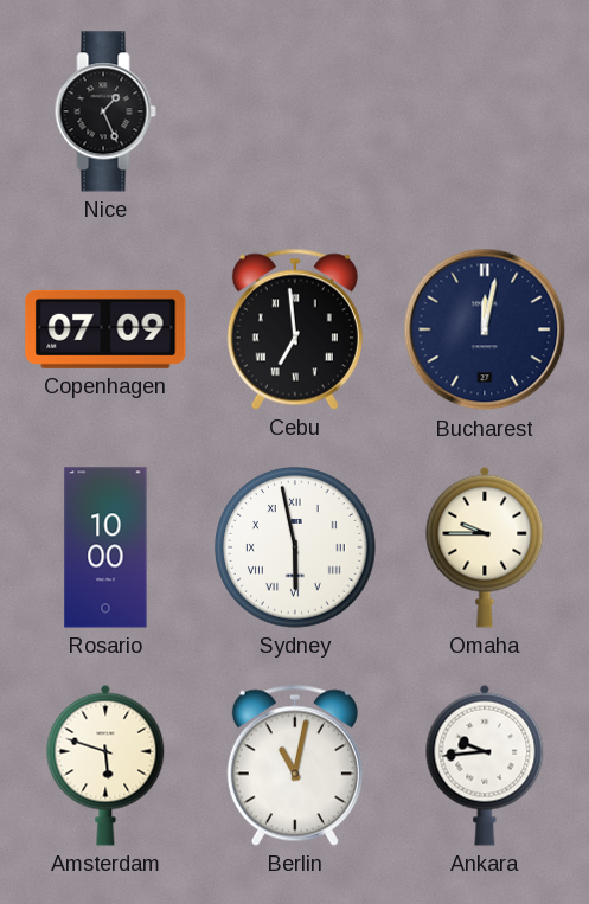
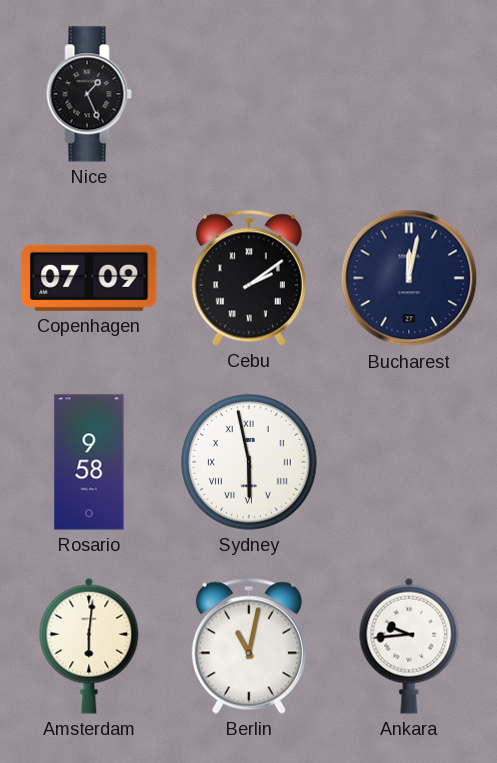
Cebu: 6:59 -> 2:09
Rosario: 10:00 -> 9:58
Omaha: 9:45 -> none
Amsterdam: 5:48 -> 6:01
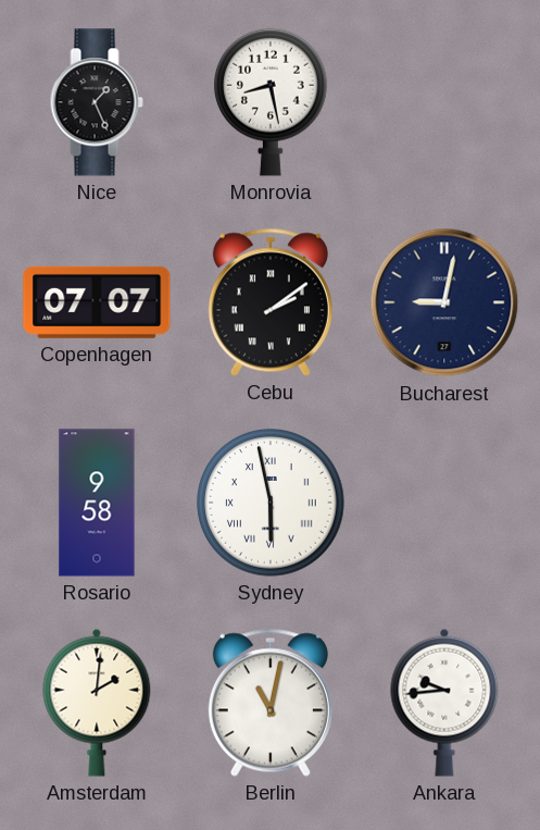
Monrovia: none -> 8:28
Copenhagen: 07:09 -> 07:07
Bucharest: 12:02 -> 9:02
Amsterdam: 6:01 -> 2:01
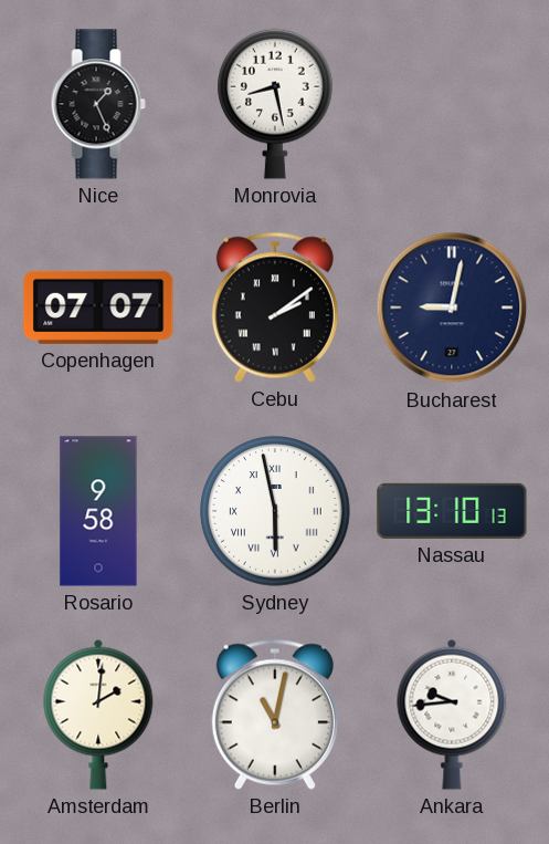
Nassau: none -> 13:10
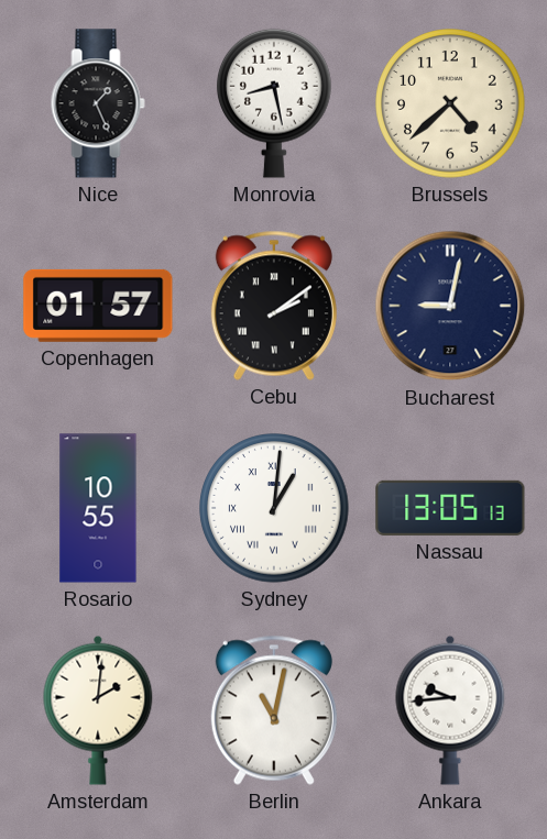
Brussels: none -> 4:38
Copenhagen: 07:07 -> 01:57
Rosario: 9:58 -> 10:55
Sydney: 5:58 -> 1:01
Nassau: 13:10 -> 13:05
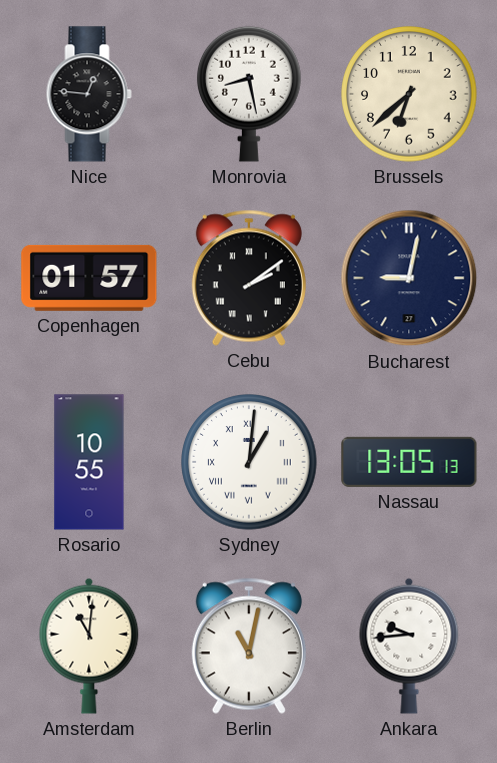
Nice: 1:26 -> 12:46
Brussels: 4:38 -> 6:38
Amsterdam: 2:01 -> 11:01
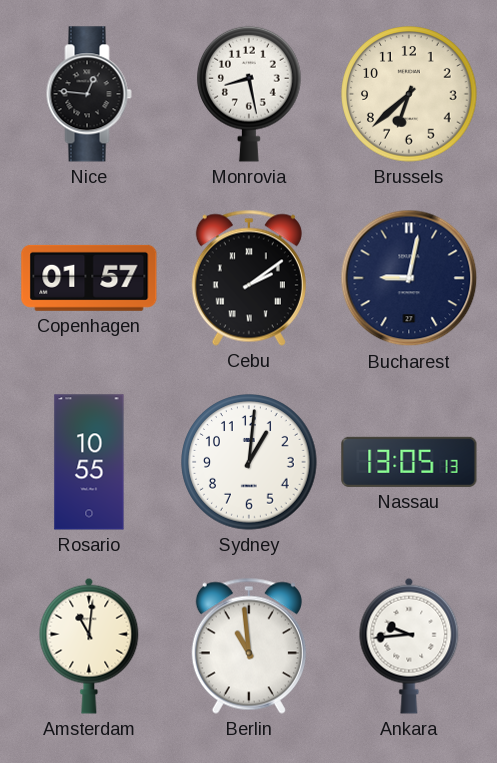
Sydney numerals: Roman -> Arabic
Berlin: 11:02 -> 10:59
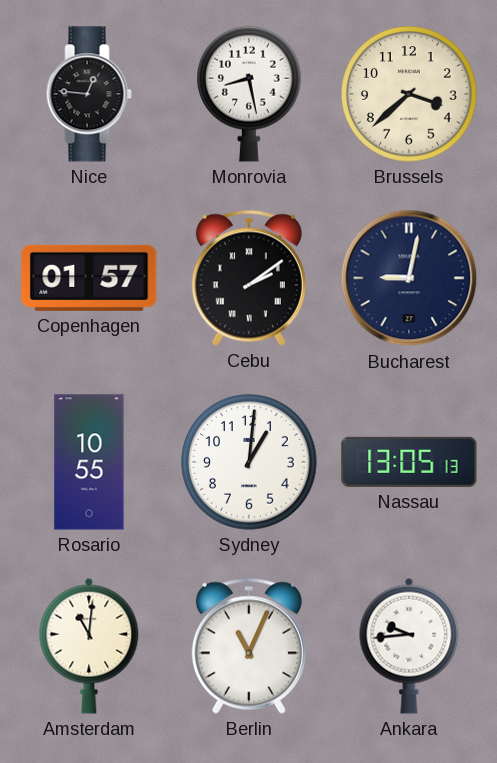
Brussels: 6:38 -> 3:38
Berlin: 10:59 -> 11:04
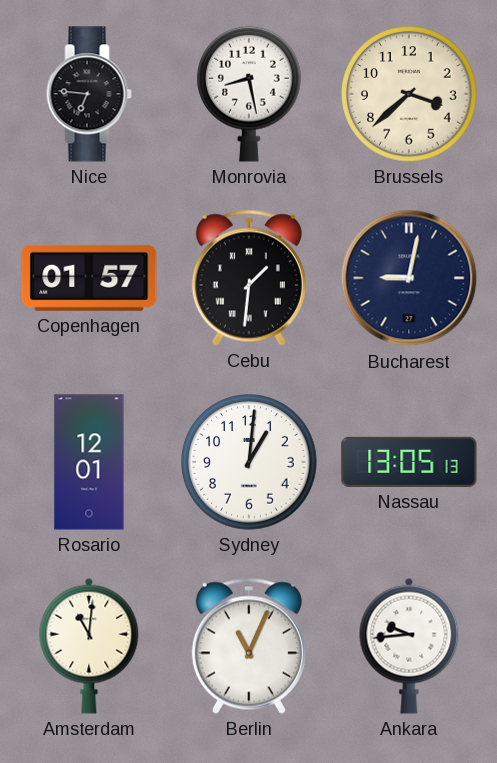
Nice: 12:46 -> 6:46
Cebu: 2:09 -> 1:31
Rosario: 10:55 -> 12:01
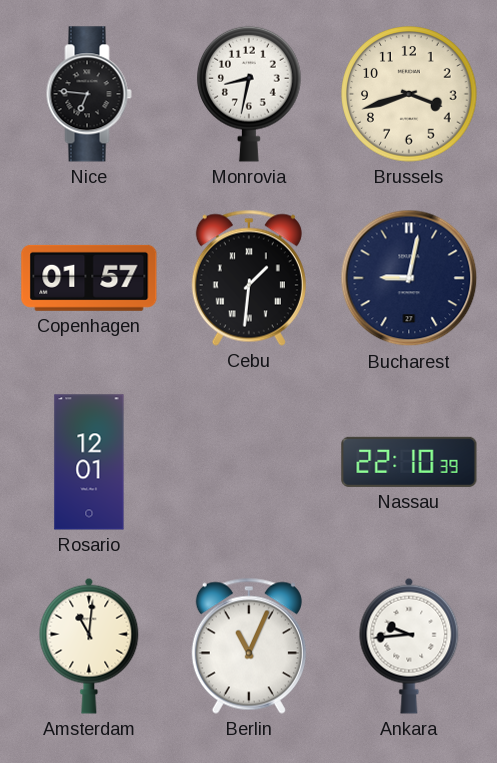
Monrovia: 8:28 -> 8:32
Brussels: 3:38 -> 3:42
Sydney: 1:01 -> none
Nassau: 13:05 -> 22:10
